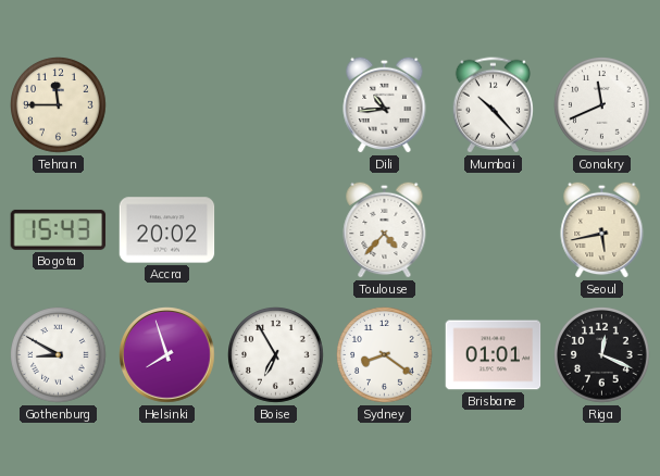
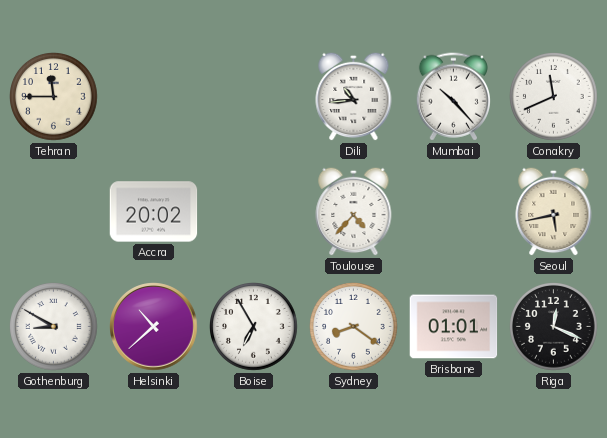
Bogota: 15:43 -> none
Helsinki: 7:57 -> 10:38
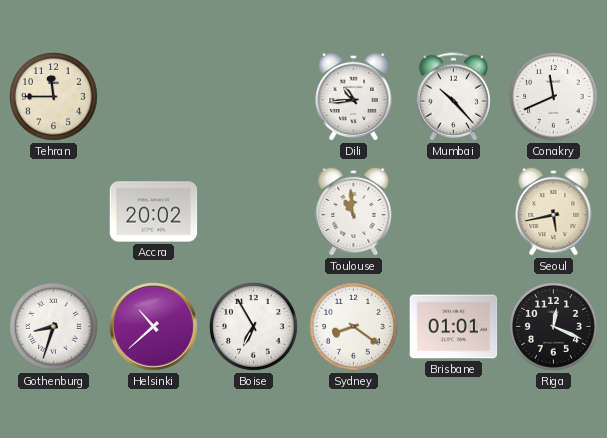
Toulouse: 4:37 -> 10:59
Gothenburg: 8:50 -> 8:33
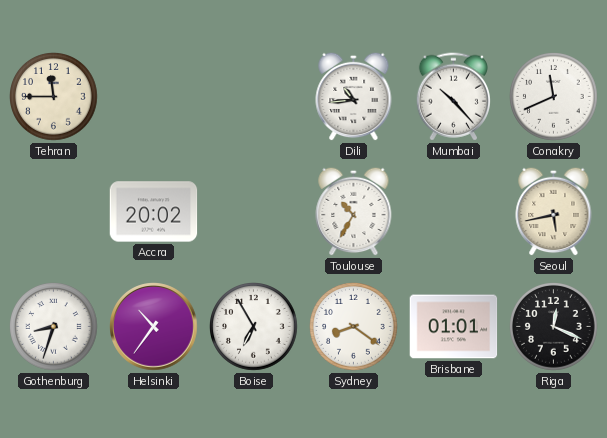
Toulouse: 10:59 -> 10:35
Helsinki: 10:38 -> 10:36
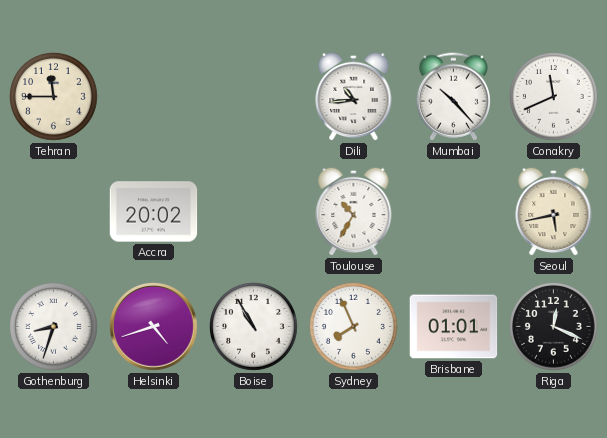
Helsinki: 10:36 -> 4:42
Boise: 6:55 -> 10:55
Sydney: 8:21 -> 7:56
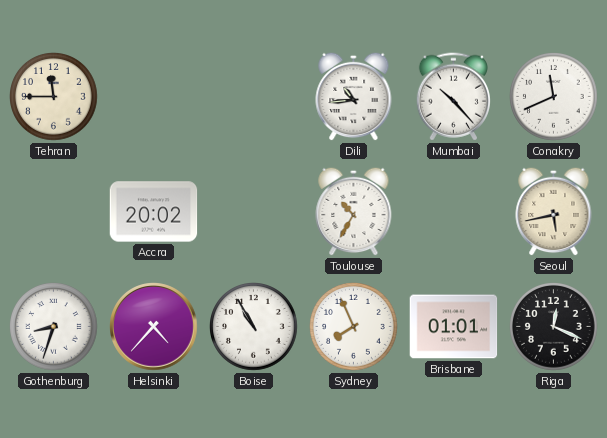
Helsinki: 4:42 -> 4:37
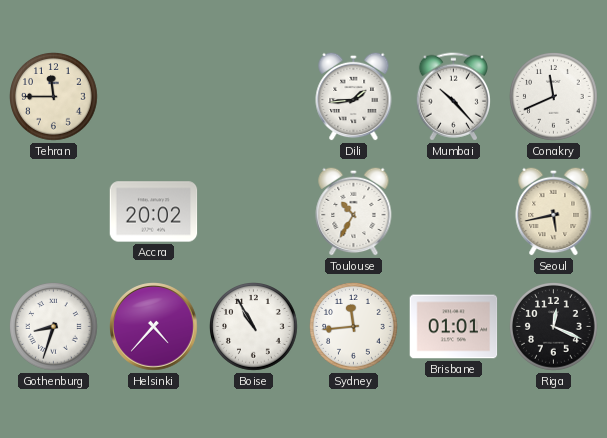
Dili: 10:44 -> 1:44
Sydney: 7:56 -> 11:44
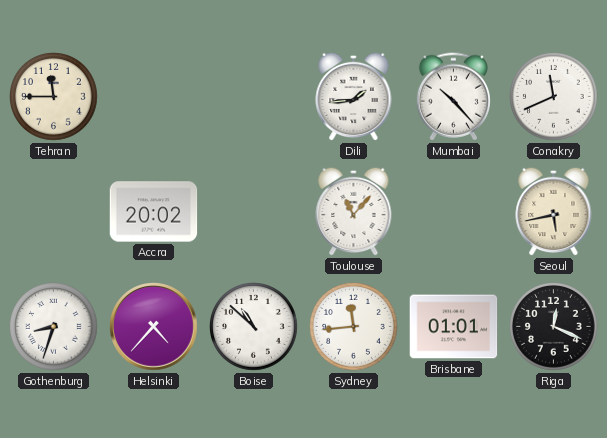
Toulouse: 10:35 -> 11:07
Boise: 10:55 -> 10:52
